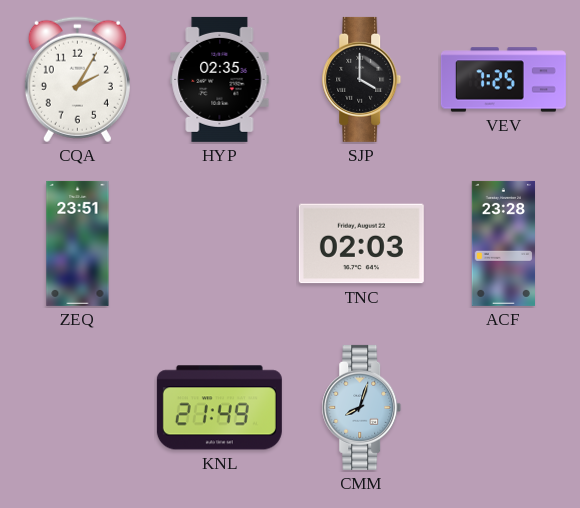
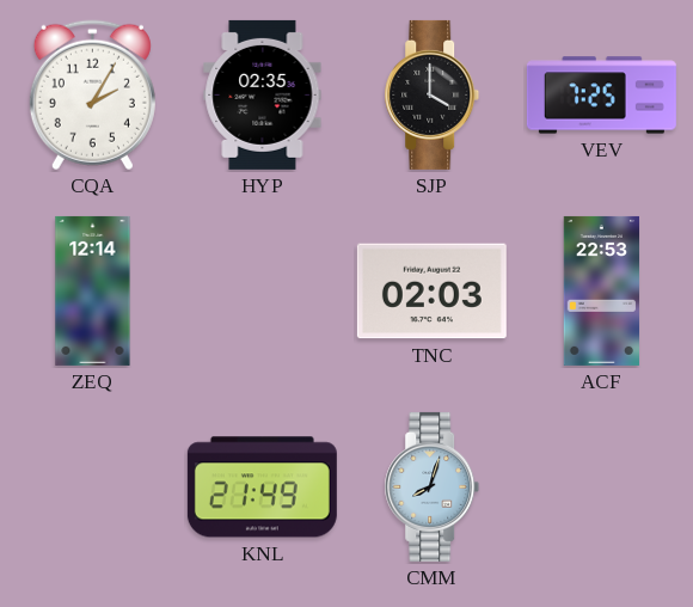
ZEQ: 23:51 -> 12:14
ACF: 23:28 -> 22:53
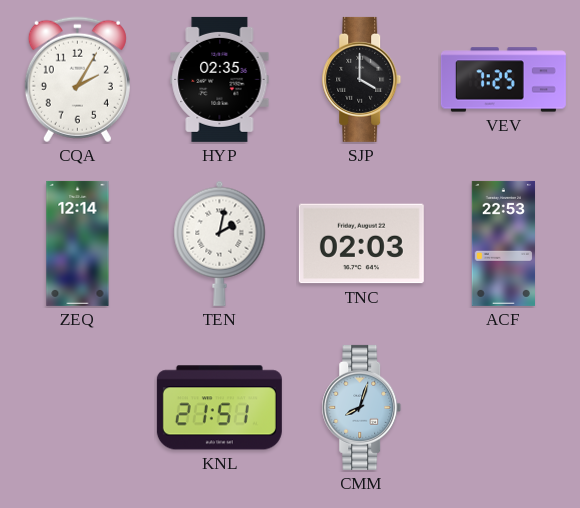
TEN: none -> 2:02
KNL: 21:49 -> 21:51
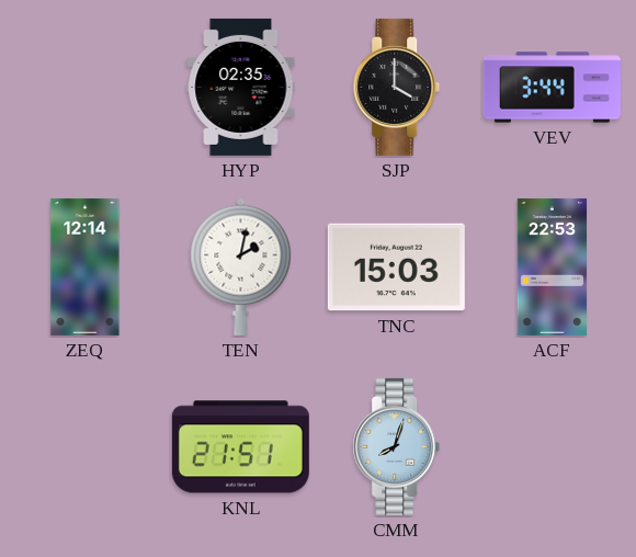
CQA: 2:05 -> none
VEV: 7:25 -> 3:44
TNC: 02:03 -> 15:03
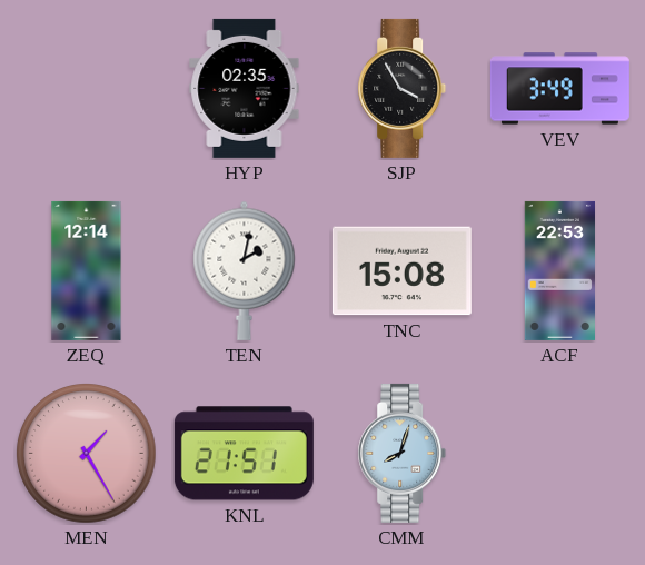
SJP: 4:00 -> 3:55
VEV: 3:44 -> 3:49
TNC: 15:03 -> 15:08
MEN: none -> 1:25
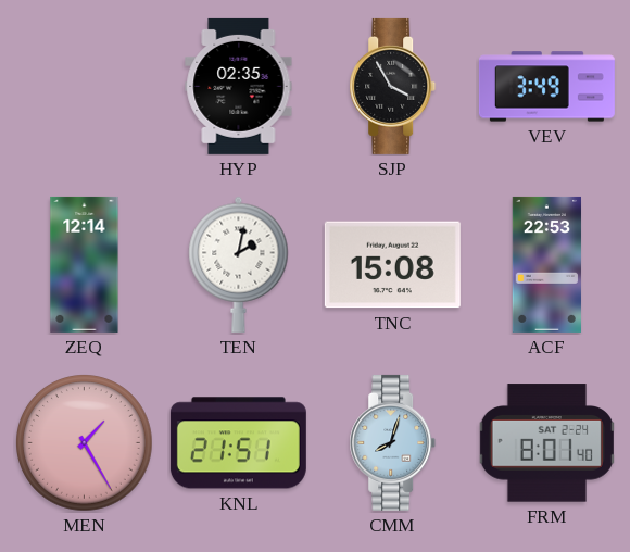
FRM: none -> 8:01
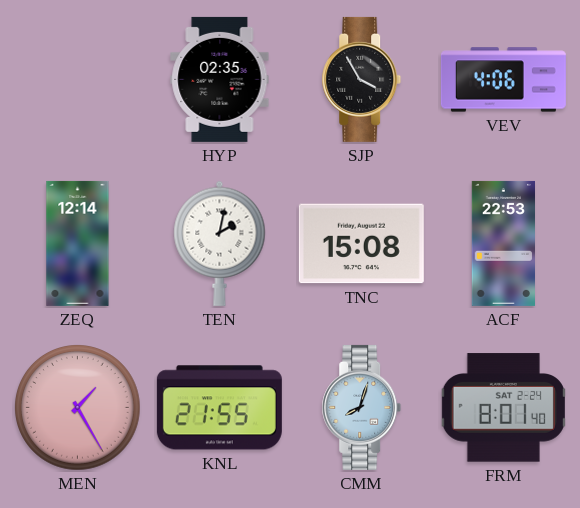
VEV: 3:49 -> 4:06
KNL: 21:51 -> 21:55
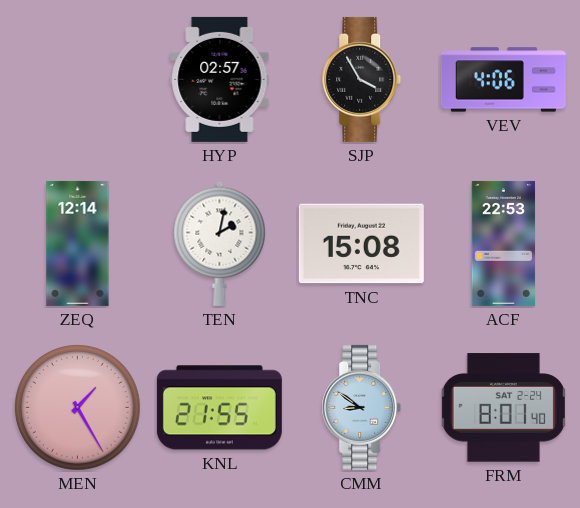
HYP: 02:35 -> 02:57
CMM: 8:03 -> 8:51
